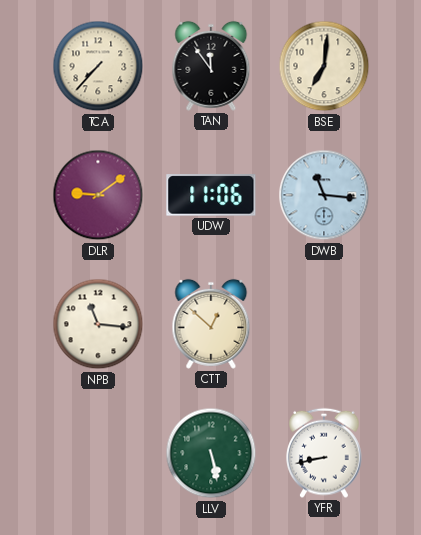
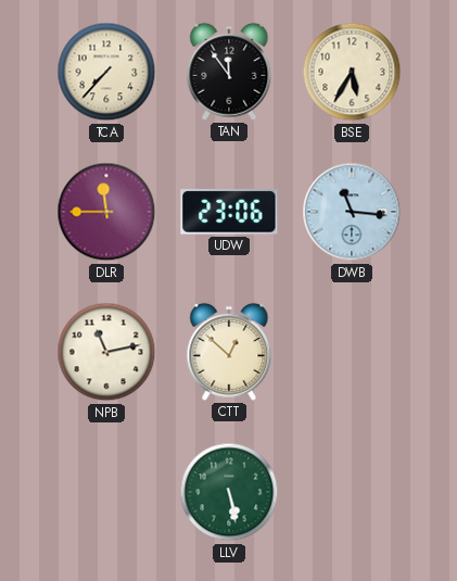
BSE: 7:01 -> 5:35
DLR: 9:09 -> 11:45
UDW: 11:06 -> 23:06
NPB: 11:16 -> 11:13
YFR: 8:43 -> none
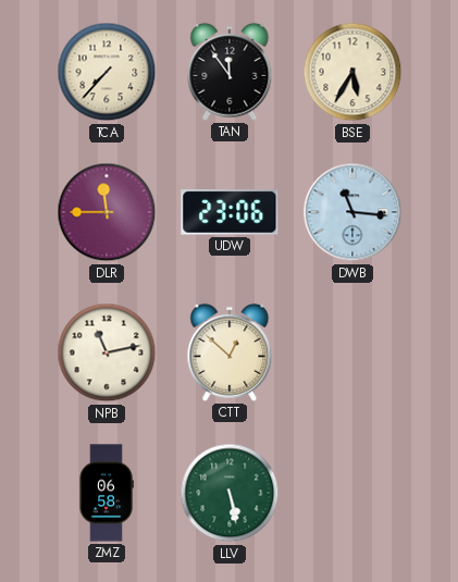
ZMZ: none -> 06:58
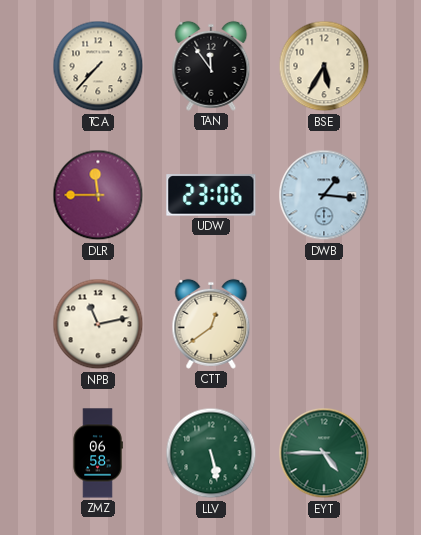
DWB: 11:16 -> 1:16
CTT: 12:52 -> 12:39
EYT: none -> 4:45
